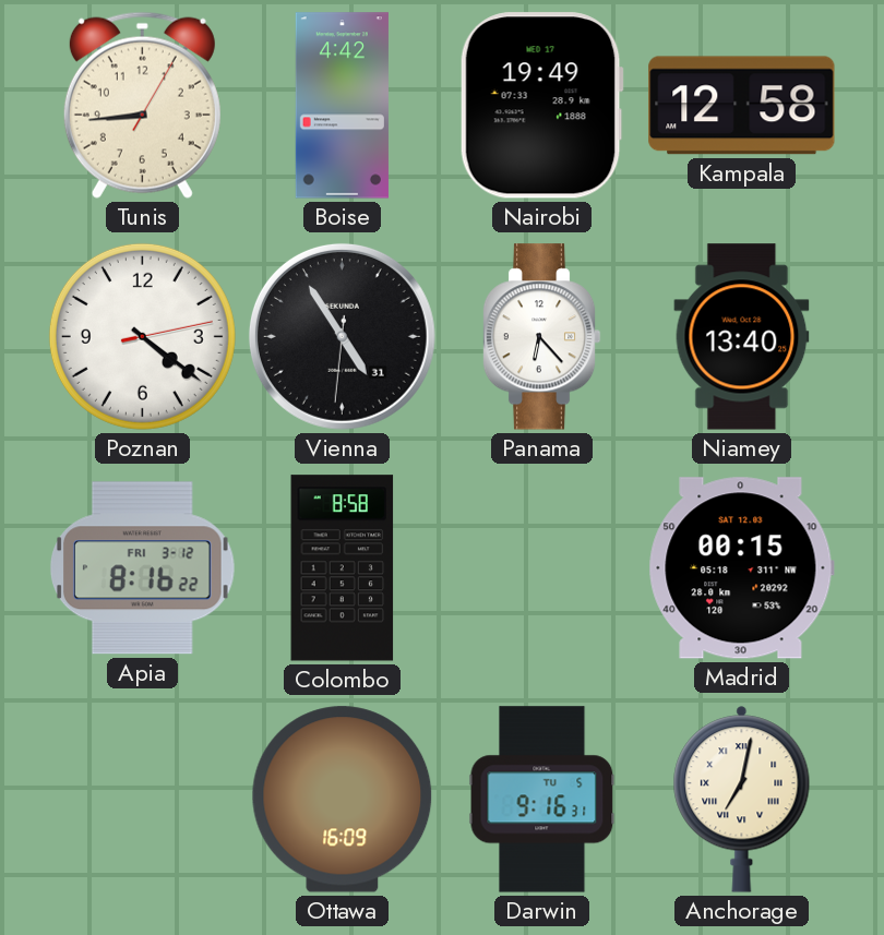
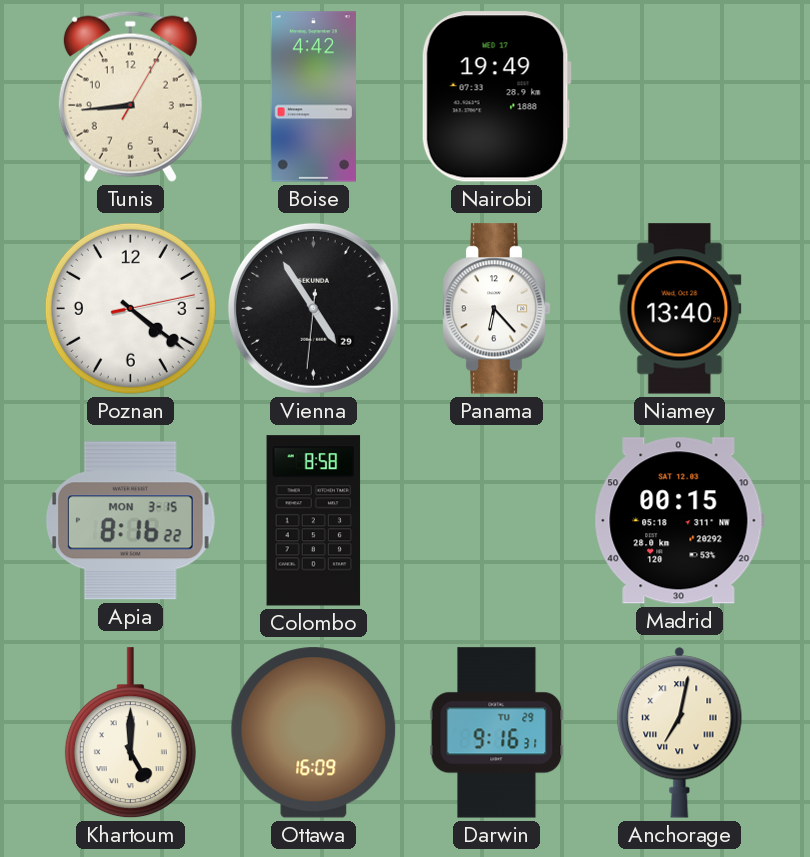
Kampala: 12:58 -> none
Vienna date: 31 -> 29
Apia date: FRI 3-12 -> MON 3-15
Khartoum: none -> 5:00
Darwin date: TU 5 -> TU 29
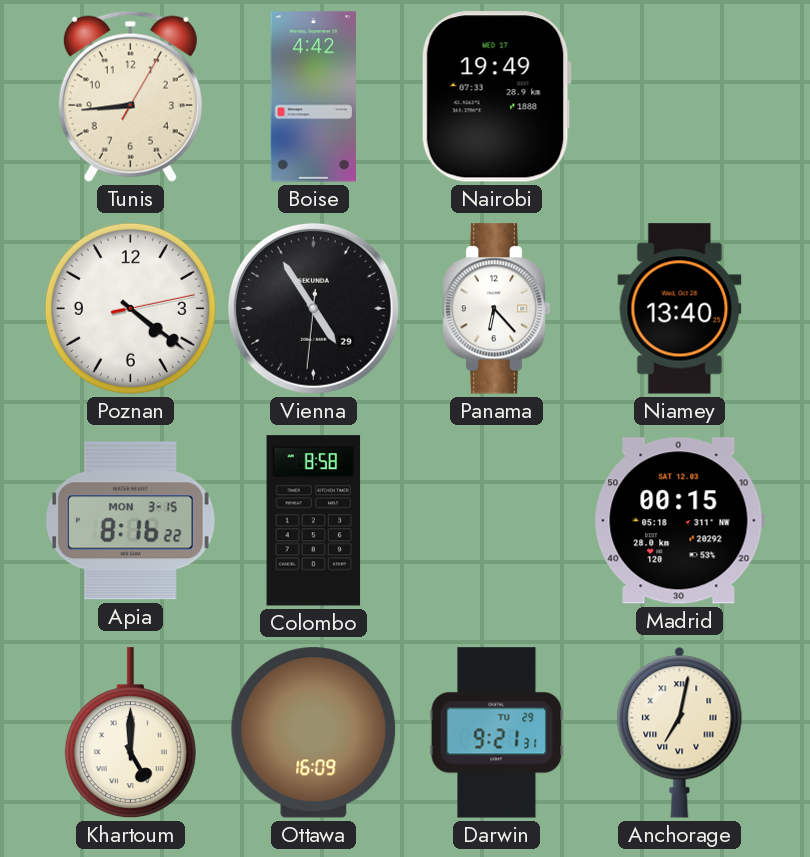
Darwin: 9:16 -> 9:21
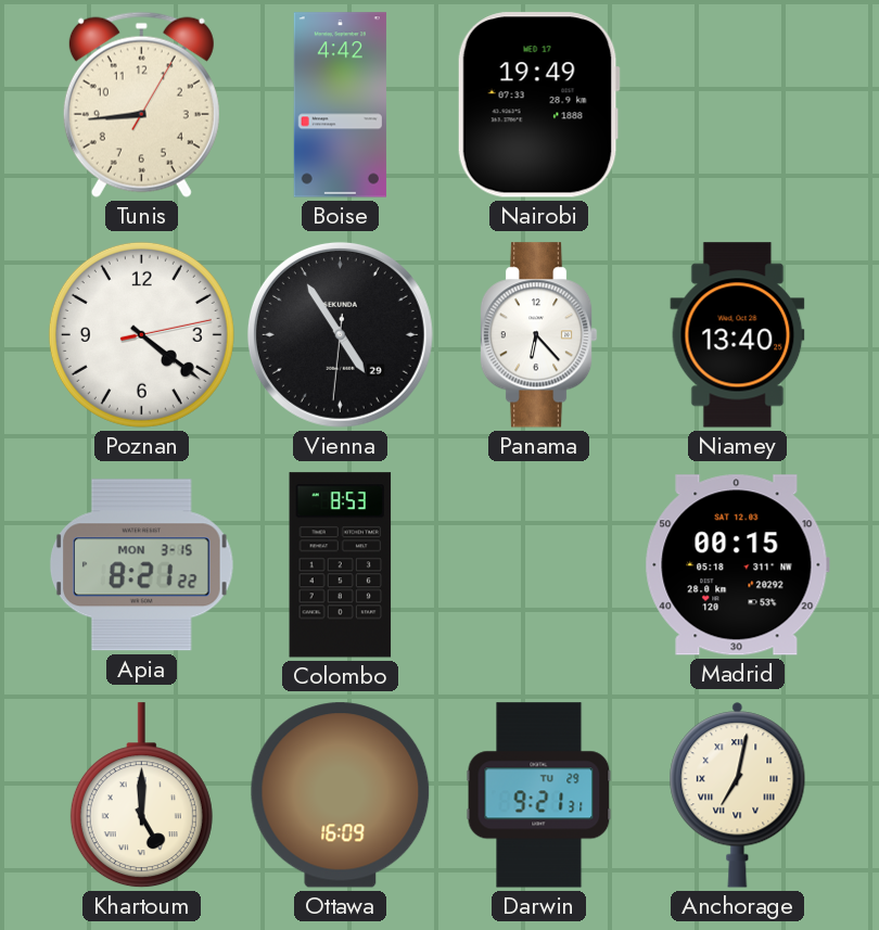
Apia: 8:16 -> 8:21
Colombo: 8:58 -> 8:53
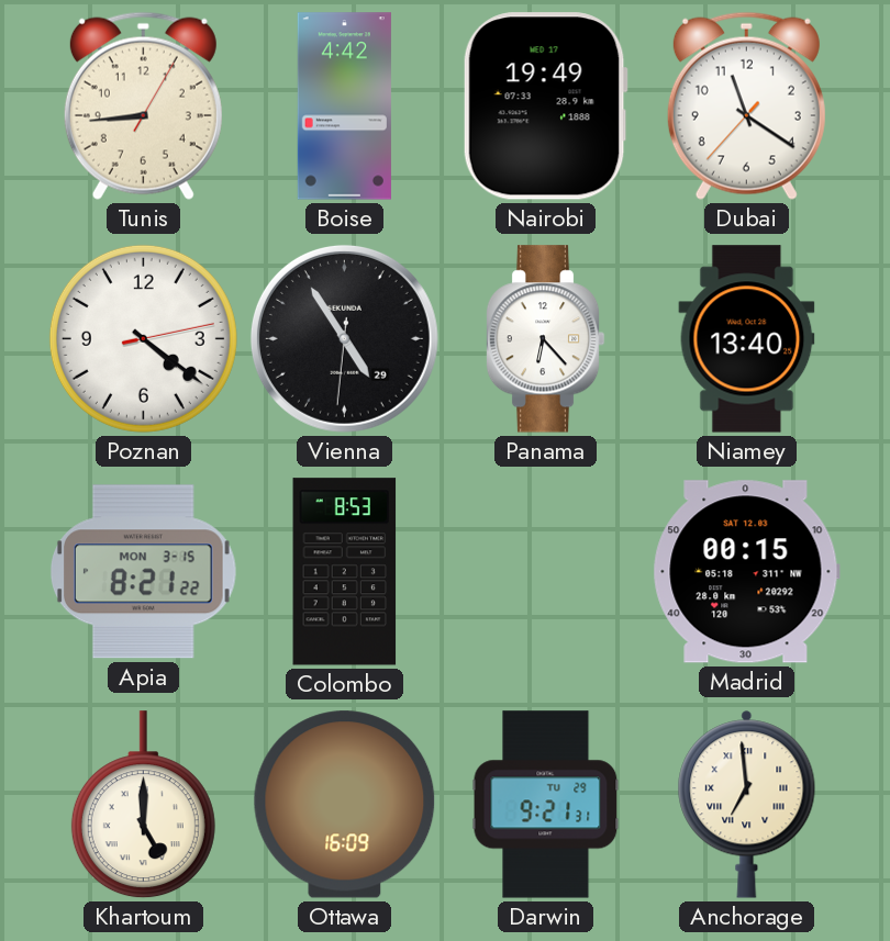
Dubai: none -> 11:20
Anchorage: 7:02 -> 6:59
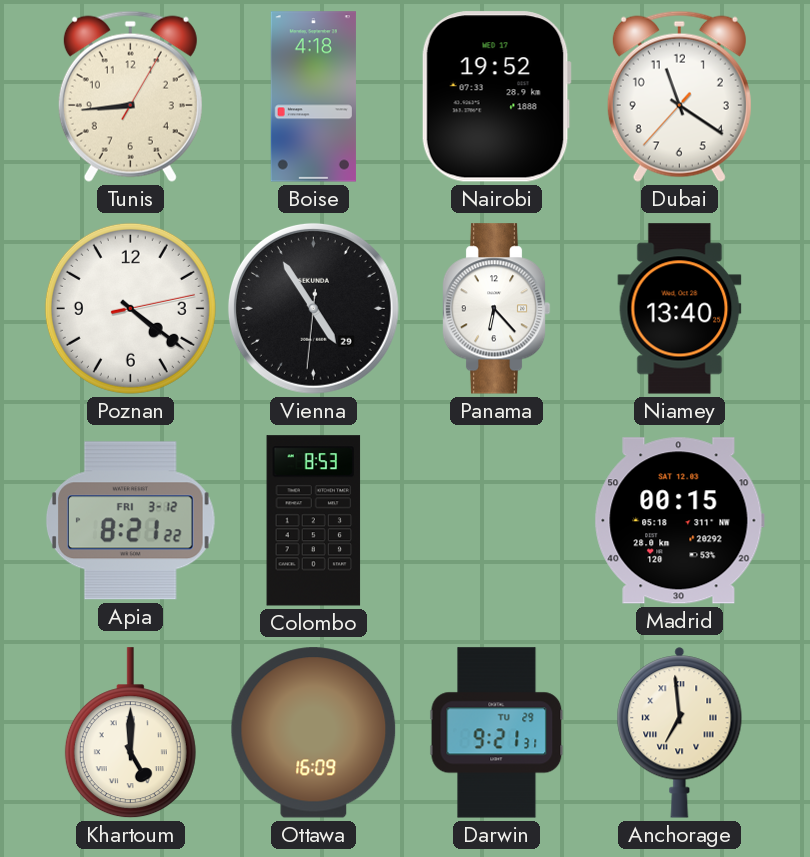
Boise: 4:42 -> 4:18
Nairobi: 19:49 -> 19:52
Apia date: MON 3-15 -> FRI 3-12
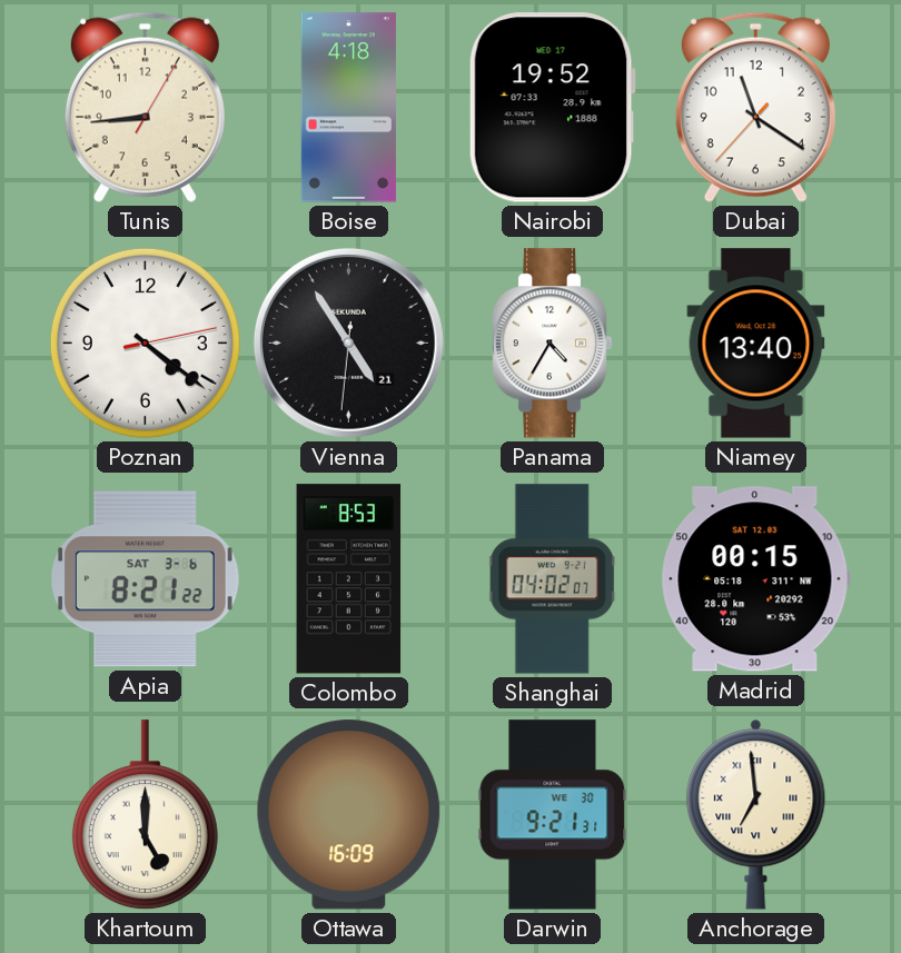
Vienna date: 29 -> 21
Panama: 6:23 -> 4:35
Apia date: FRI 3-12 -> SAT 3-6
Shanghai: none -> 04:02
Darwin date: TU 29 -> WE 30
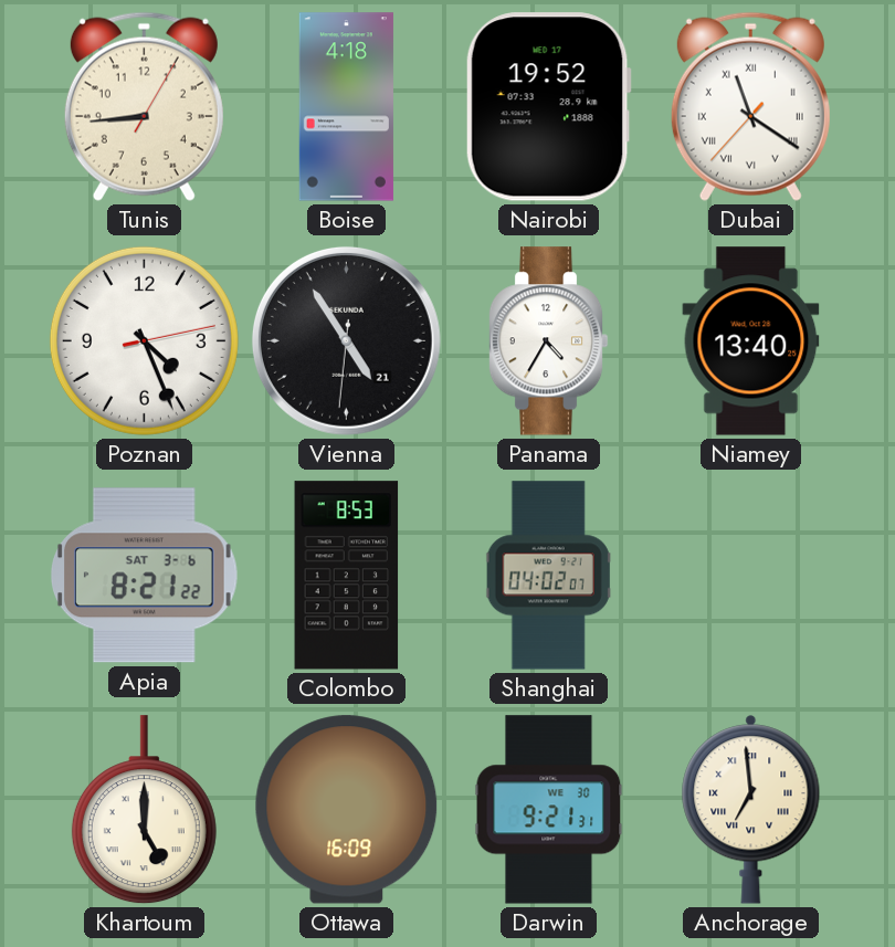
Dubai numerals: Arabic -> Roman
Poznan: 4:21 -> 4:26
Madrid: 00:15 -> none
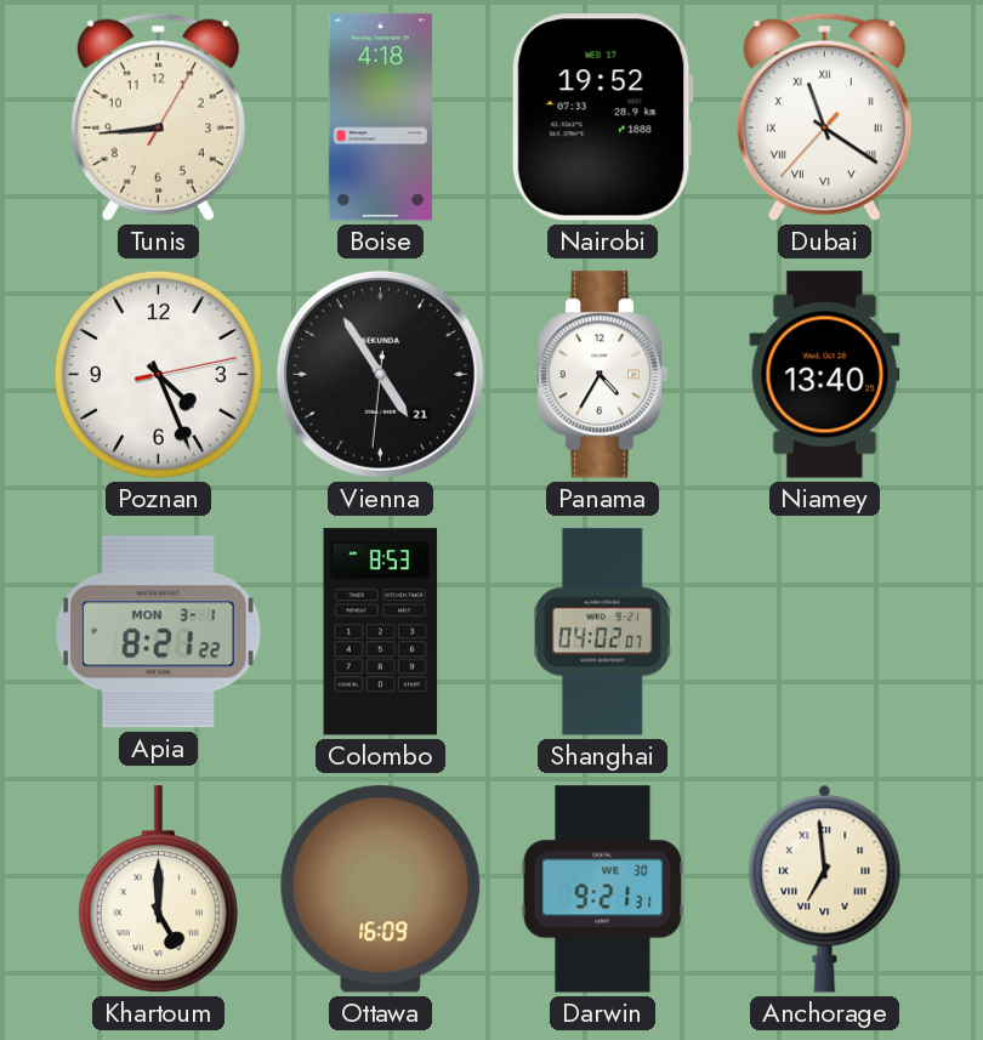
Apia date: SAT 3-6 -> MON 3-1
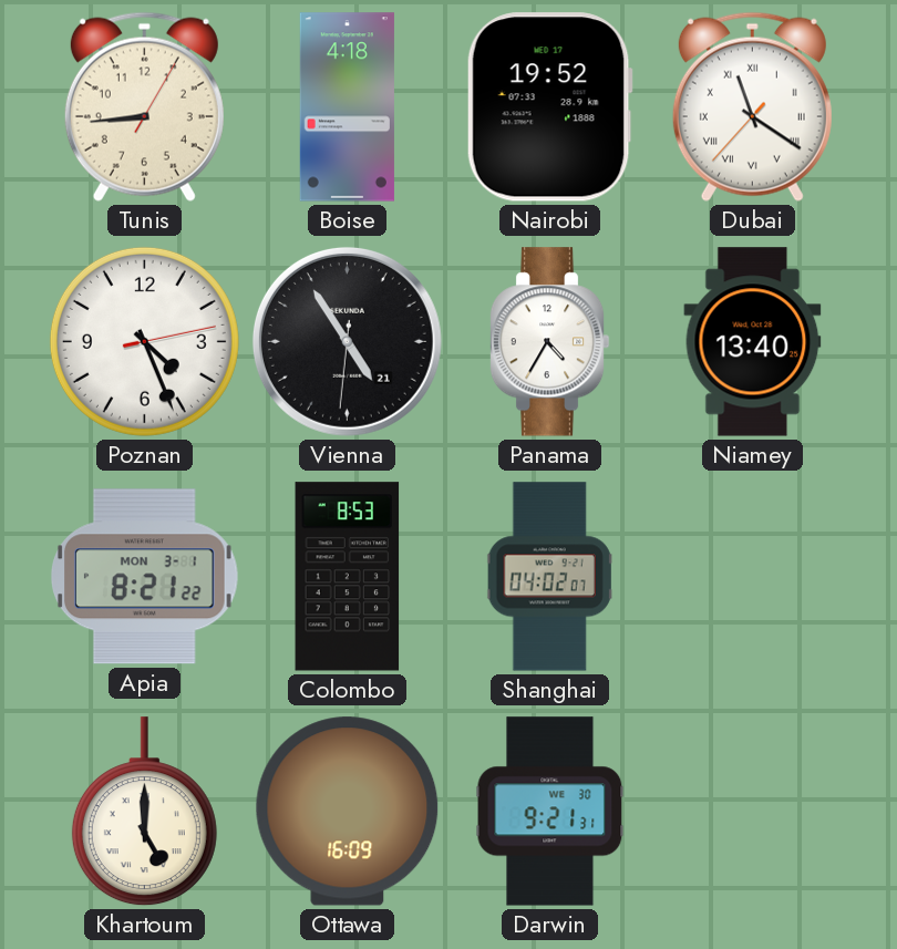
Anchorage: 6:59 -> none
